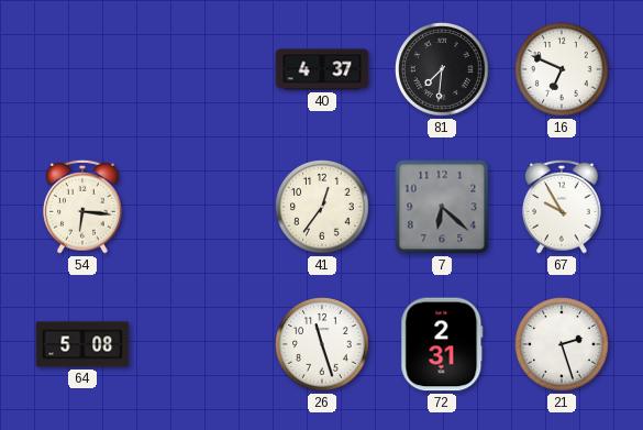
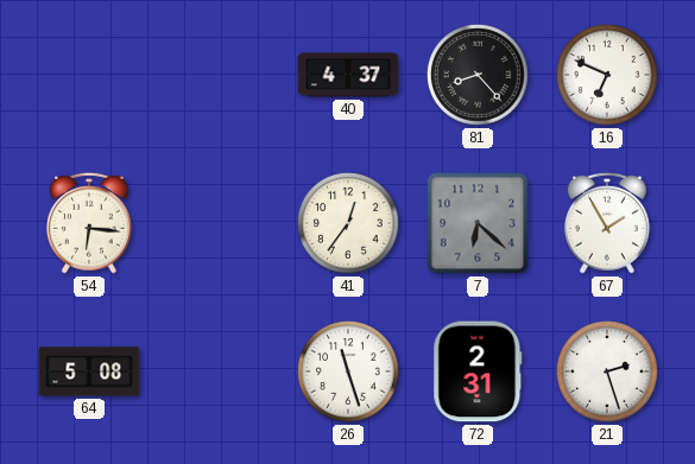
81: 7:31 -> 8:23
67: 9:55 -> 1:55
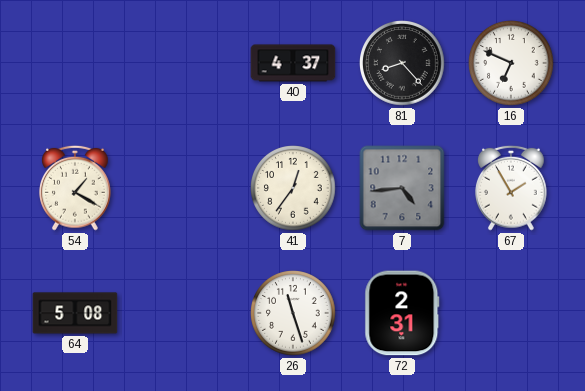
54: 6:16 -> 1:20
7: 6:22 -> 4:44
21: 2:27 -> none
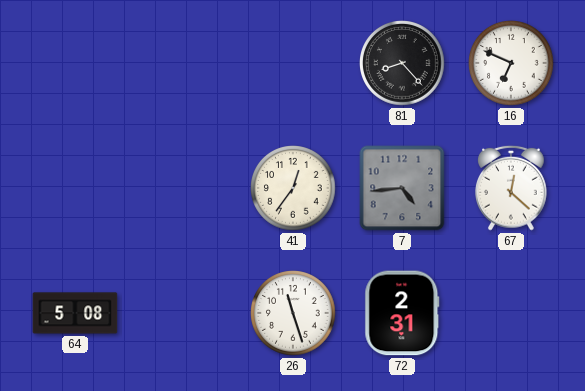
40: 4:37 -> none
54: 1:20 -> none
67: 1:55 -> 12:22
